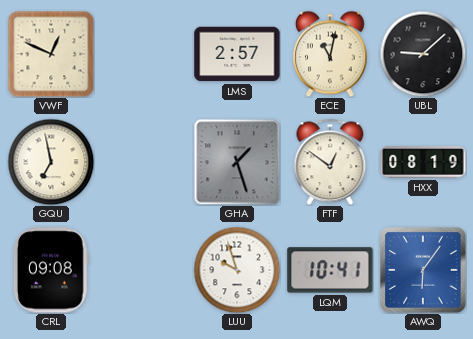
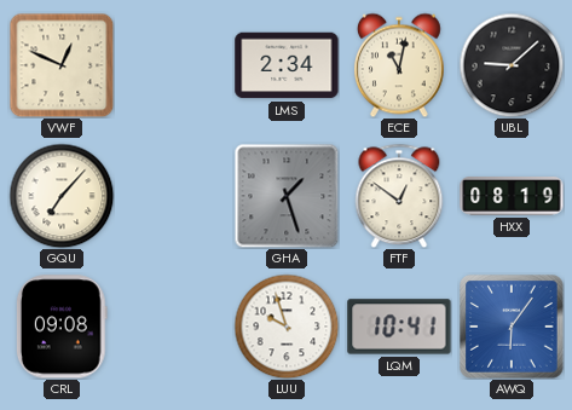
LMS: 2:57 -> 2:34
GQU: 6:58 -> 7:07
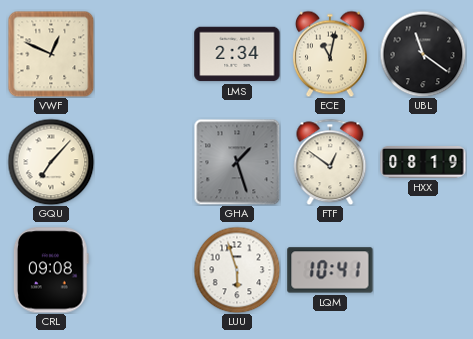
UBL: 9:08 -> 11:21
LUU: 9:57 -> 5:57
AWQ: 6:06 -> none
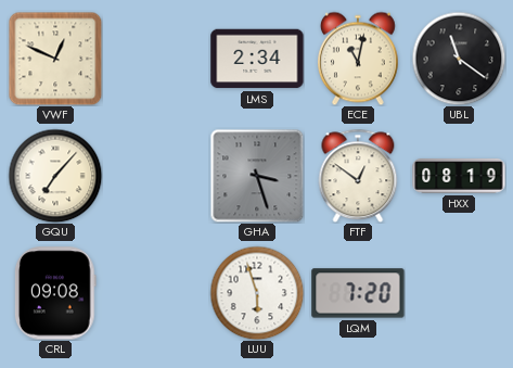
GHA: 1:27 -> 3:27
LQM: 10:41 -> 7:20
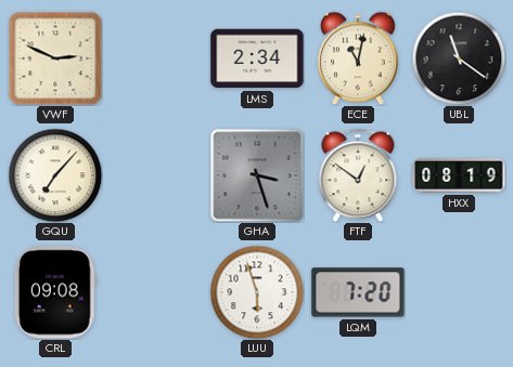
VWF: 12:49 -> 2:49
